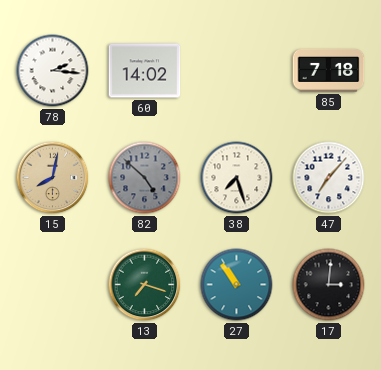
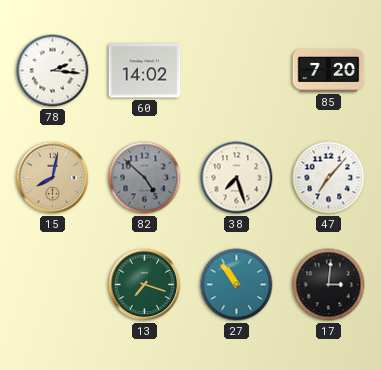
85: 7:18 -> 7:20
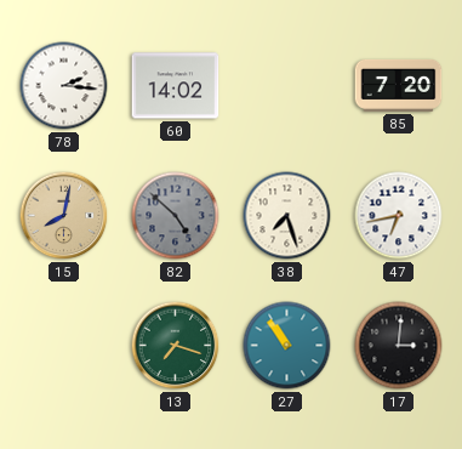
47: 7:07 -> 6:43
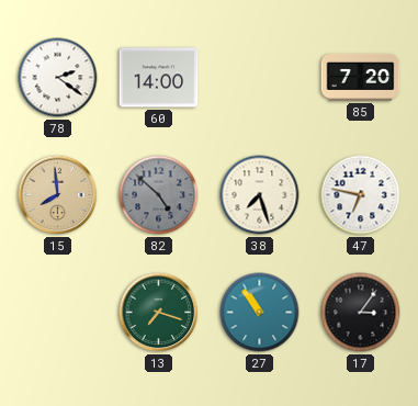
78: 2:16 -> 2:21
60: 14:02 -> 14:00
15: 8:02 -> 7:59
47: 6:43 -> 6:47
17: 3:01 -> 3:06
